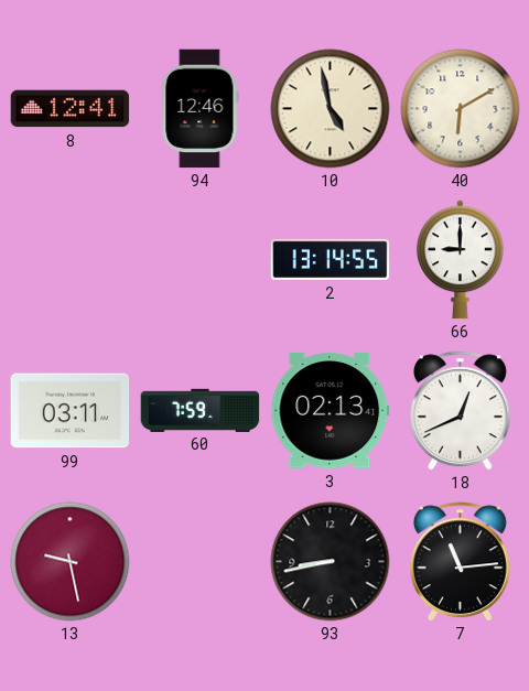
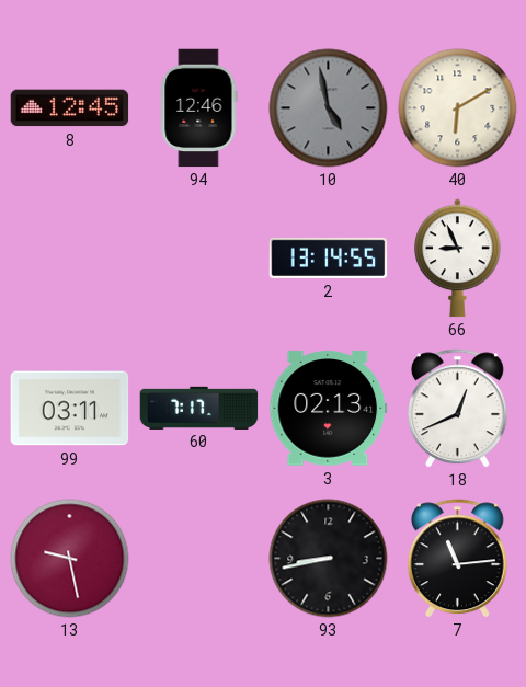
8: 12:41 -> 12:45
10 dial: cream -> grey
66: 9:00 -> 8:56
60: 7:59 -> 7:17
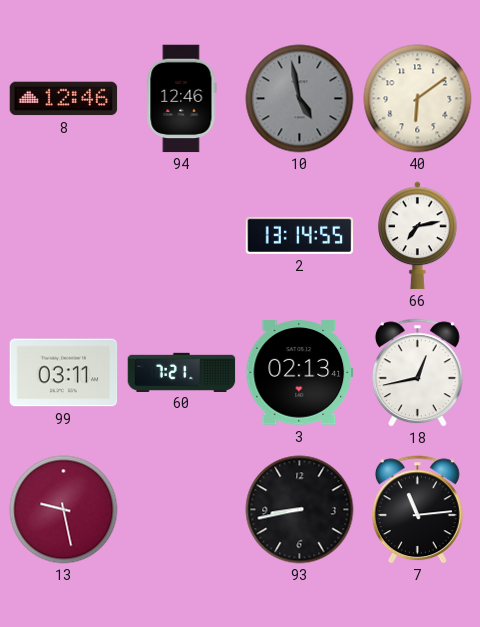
8: 12:45 -> 12:46
40: 6:10 -> 6:09
66: 8:56 -> 7:13
60: 7:17 -> 7:21
18: 12:41 -> 12:43
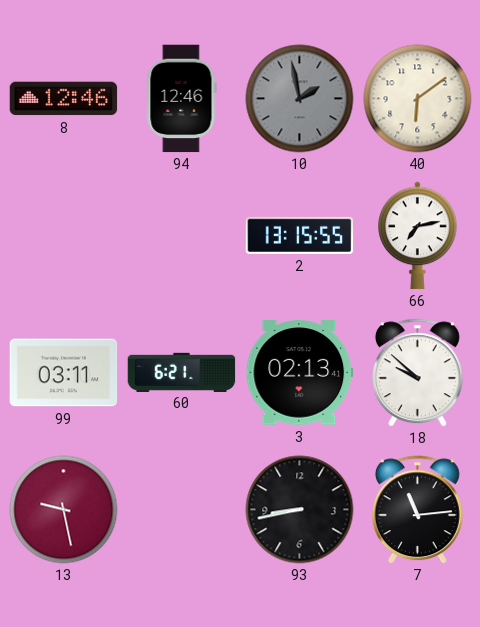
10: 4:58 -> 1:58
2: 13:14 -> 13:15
60: 7:21 -> 6:21
18: 12:43 -> 9:52
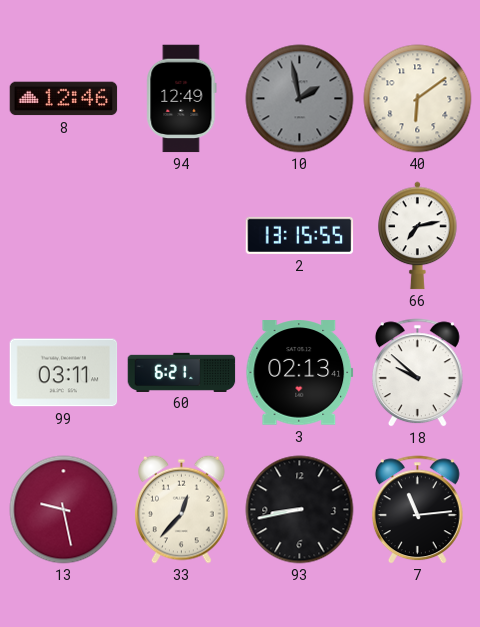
94: 12:46 -> 12:49
33: none -> 12:37
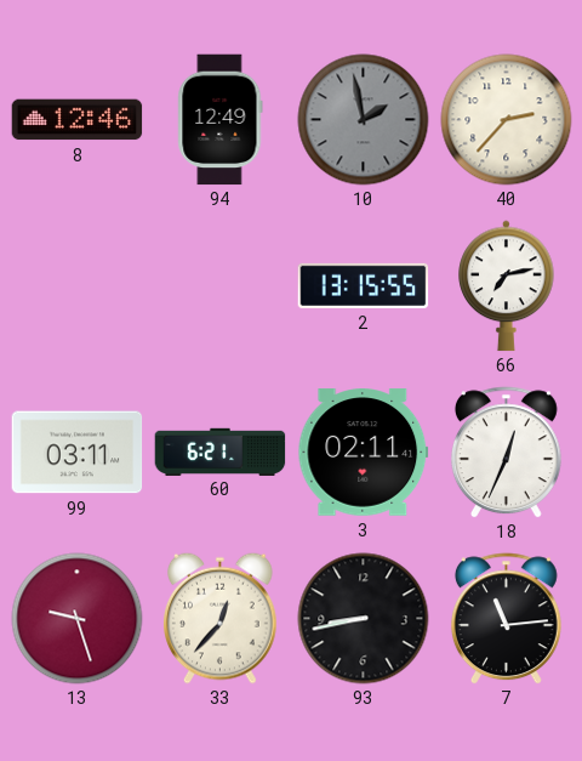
40: 6:09 -> 2:37
3: 02:13 -> 02:11
18: 9:52 -> 12:34
13: 9:28 -> 9:27
